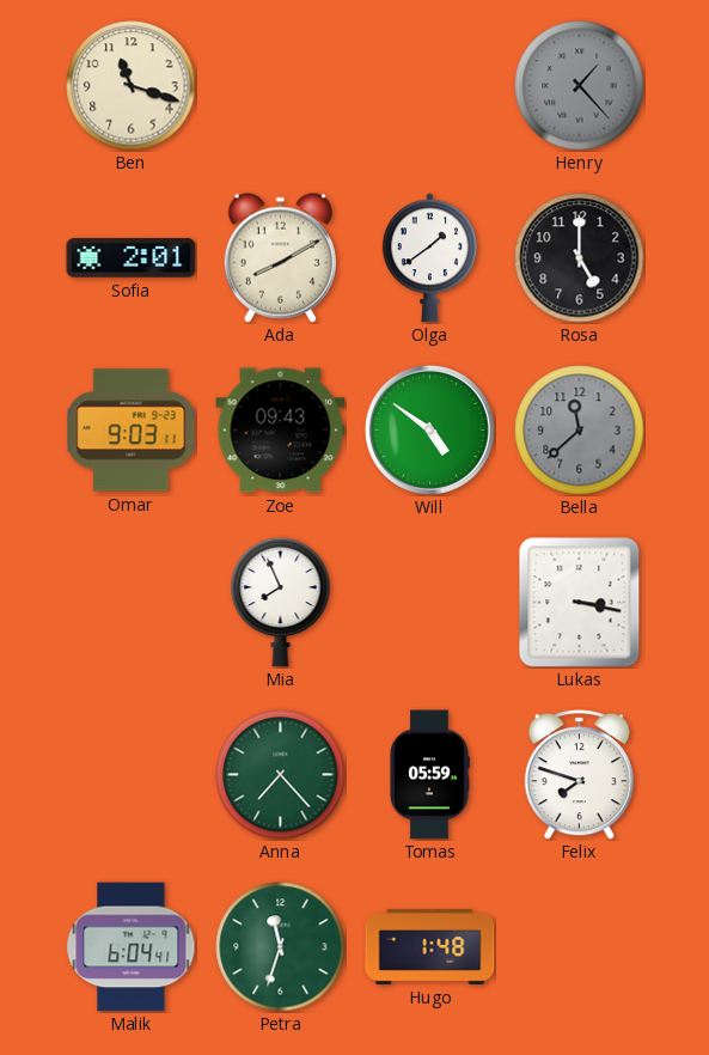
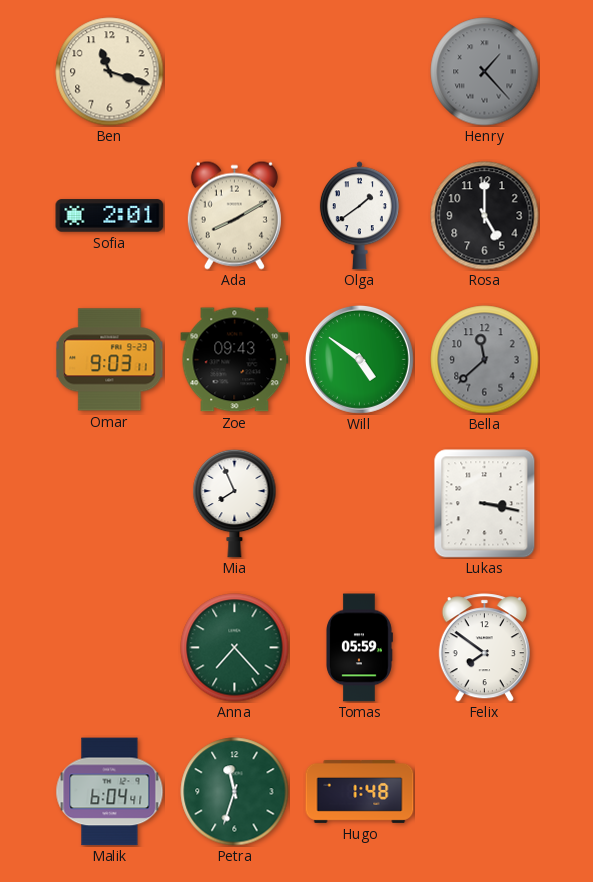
Felix: 7:48 -> 7:51
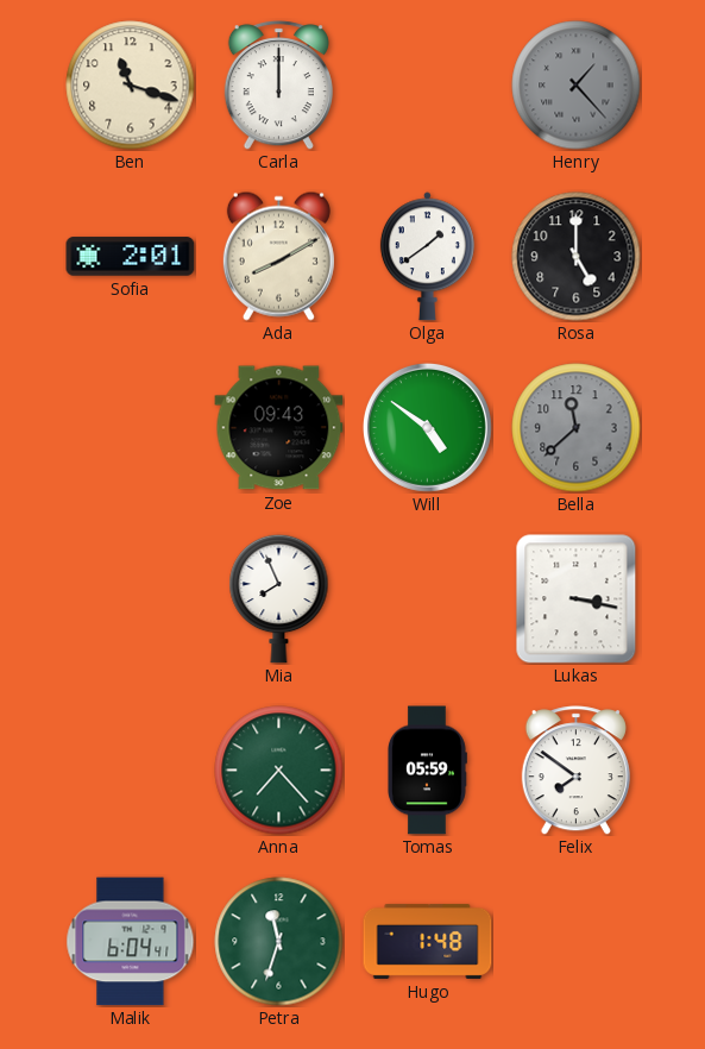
Carla: none -> 12:00
Omar: 9:03 -> none
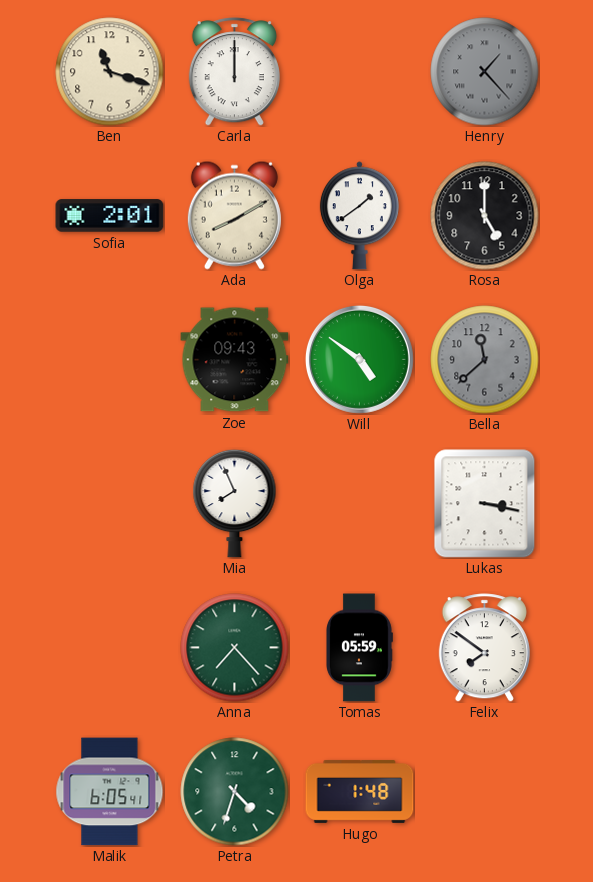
Malik: 6:04 -> 6:05
Petra: 11:33 -> 4:33
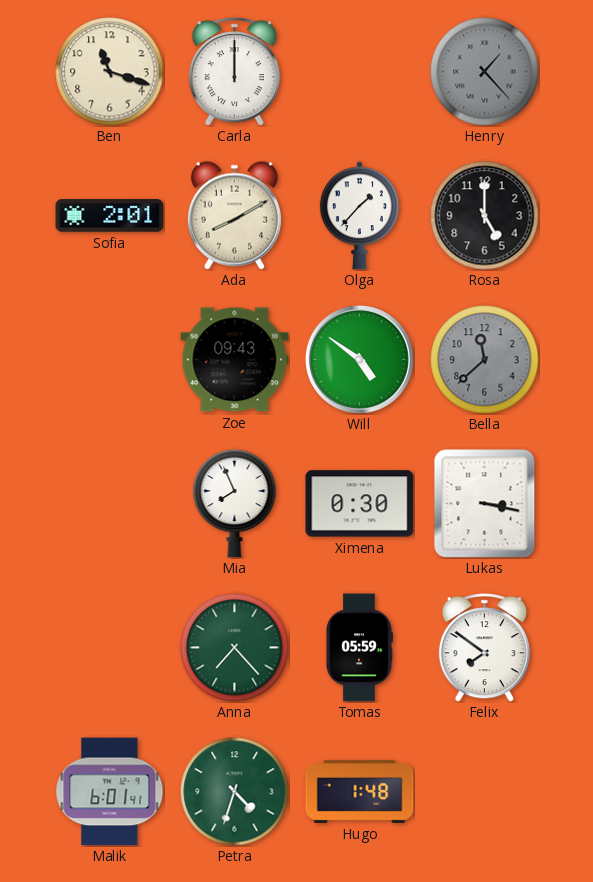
Olga: 1:39 -> 1:37
Ximena: none -> 0:30
Malik: 6:05 -> 6:01
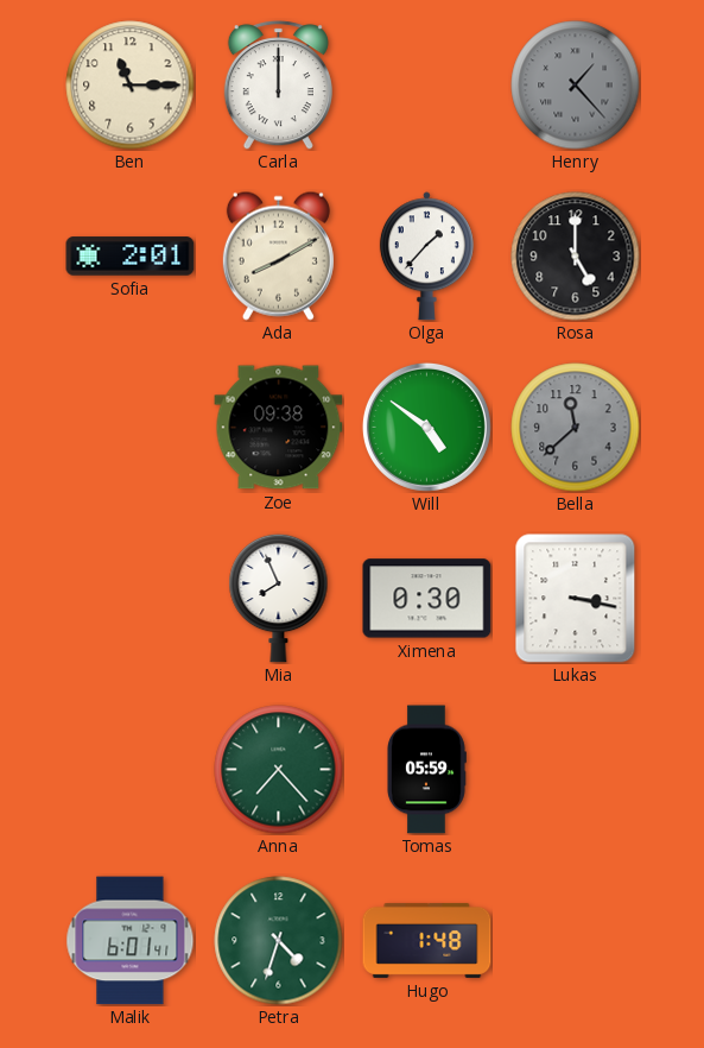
Ben: 11:18 -> 11:15
Zoe: 09:43 -> 09:38
Felix: 7:51 -> none
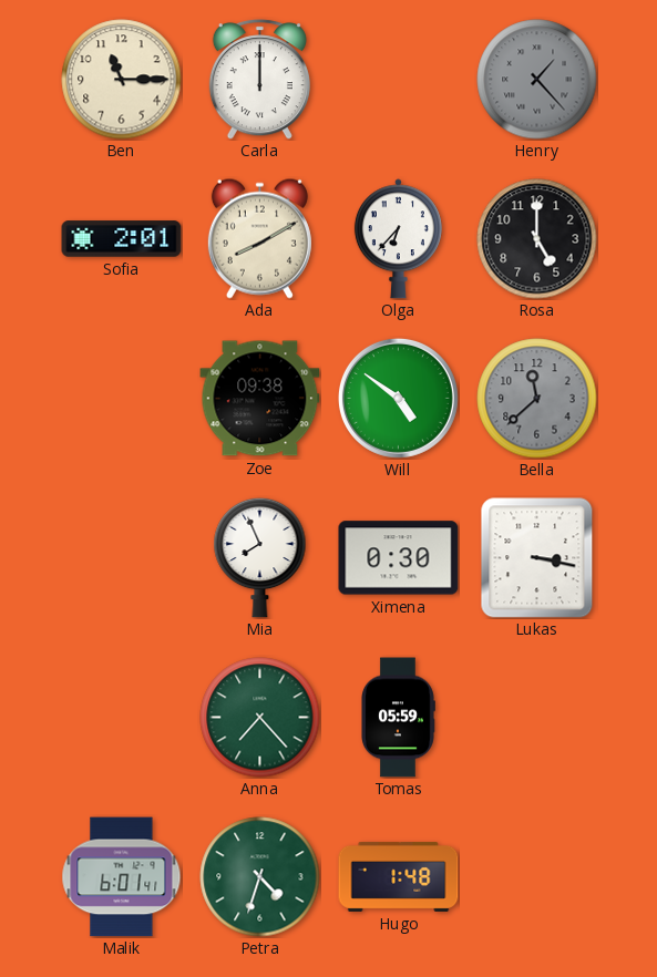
Olga: 1:37 -> 6:37
